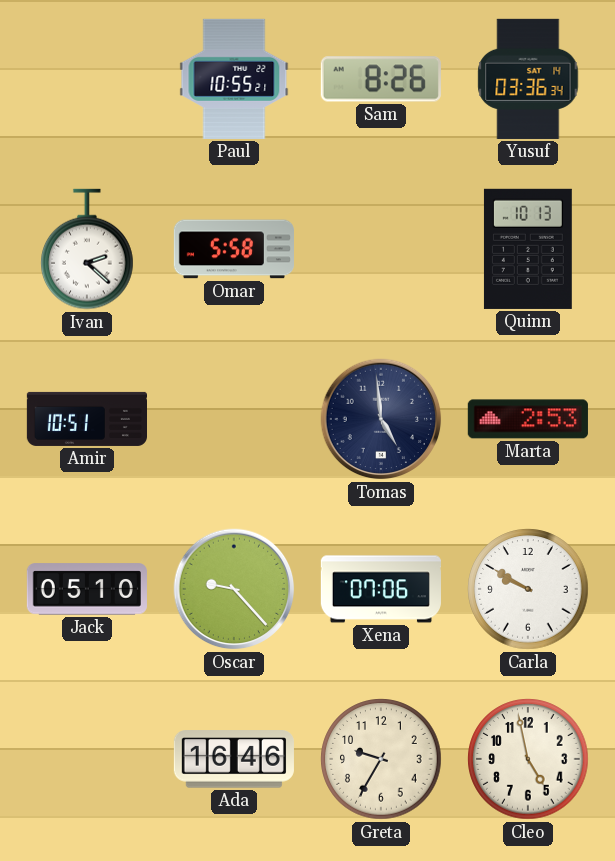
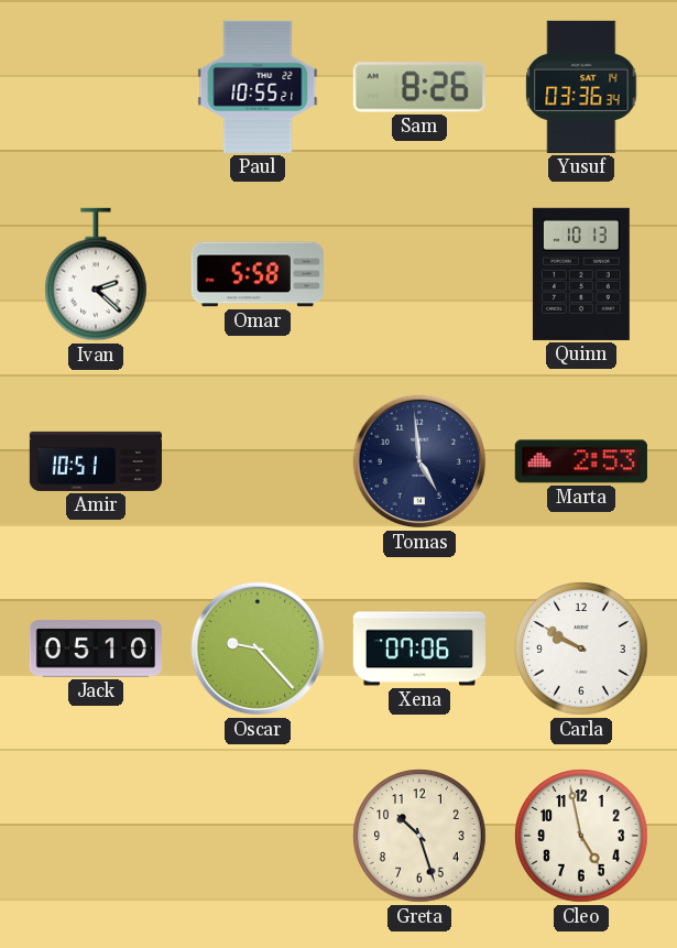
Ada: 16:46 -> none
Greta: 9:35 -> 10:27
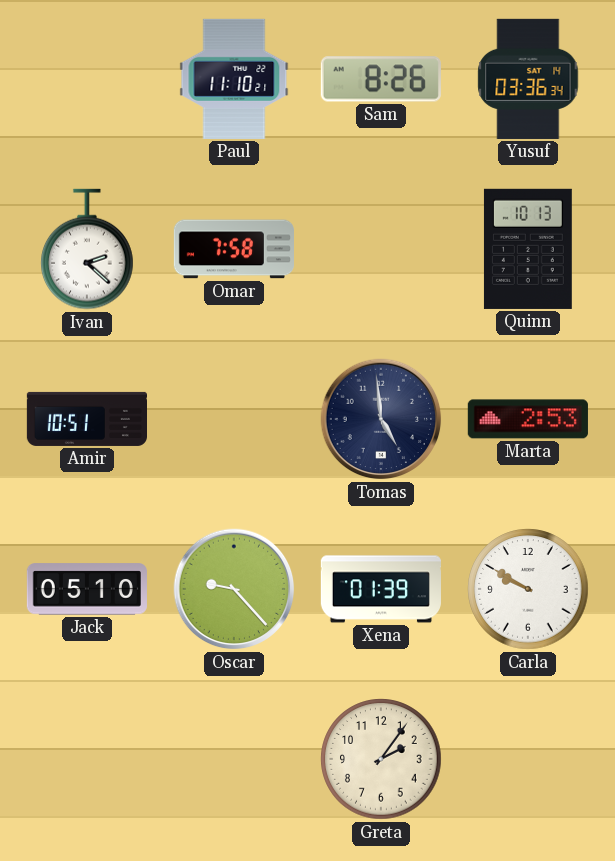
Paul: 10:55 -> 11:10
Omar: 5:58 -> 7:58
Xena: 07:06 -> 01:39
Greta: 10:27 -> 2:06
Cleo: 4:58 -> none
